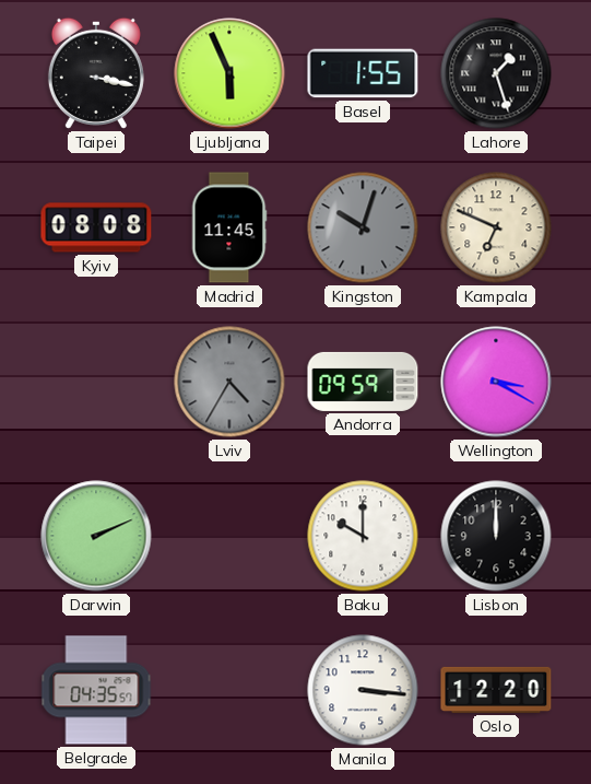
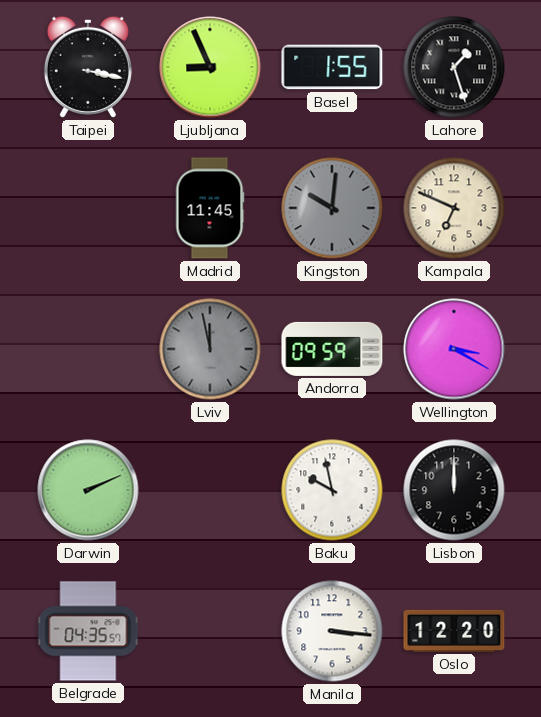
Ljubljana: 5:56 -> 8:56
Kyiv: 08:08 -> none
Kingston: 10:03 -> 10:01
Lviv: 4:35 -> 11:58
Baku: 10:00 -> 9:58
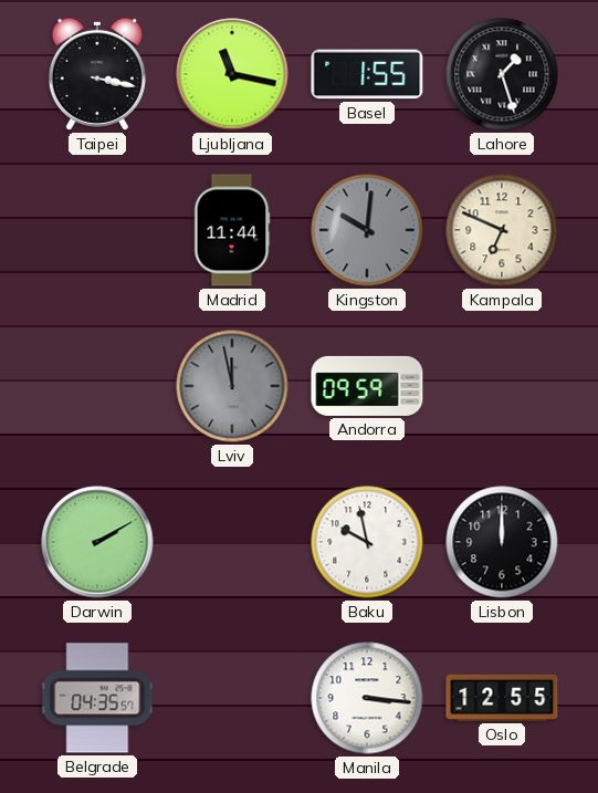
Ljubljana: 8:56 -> 11:17
Madrid: 11:45 -> 11:44
Wellington: 3:20 -> none
Darwin: 2:11 -> 2:10
Oslo: 12:20 -> 12:55
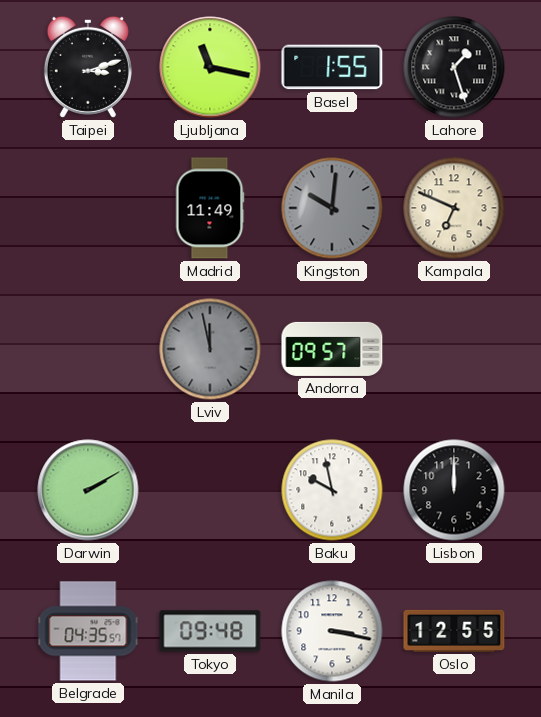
Taipei: 3:17 -> 3:12
Madrid: 11:44 -> 11:49
Andorra: 09:59 -> 09:57
Tokyo: none -> 09:48
Manila: 3:16 -> 3:17
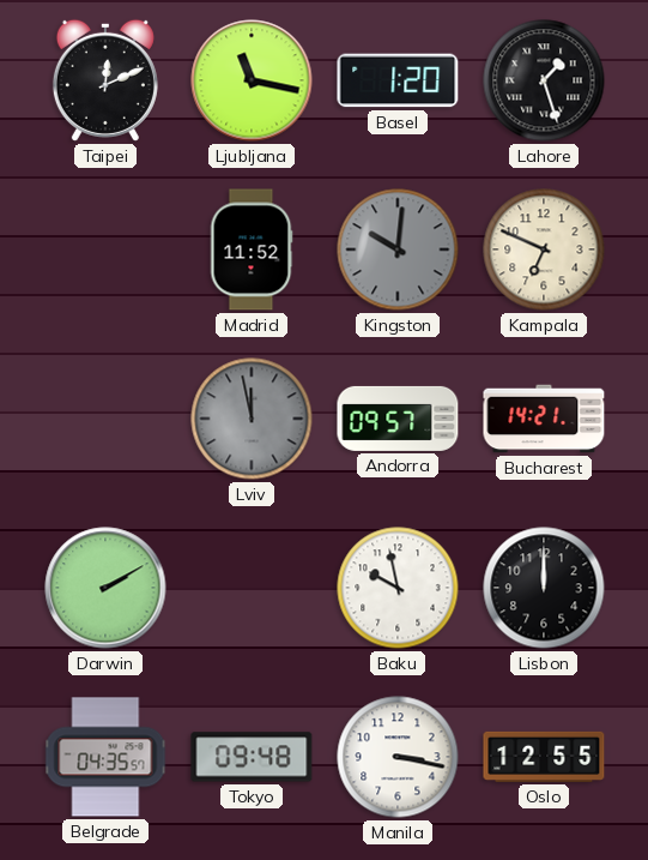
Taipei: 3:12 -> 12:11
Basel: 1:55 -> 1:20
Madrid: 11:49 -> 11:52
Bucharest: none -> 14:21
